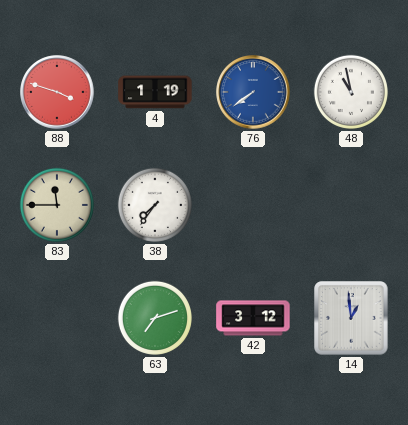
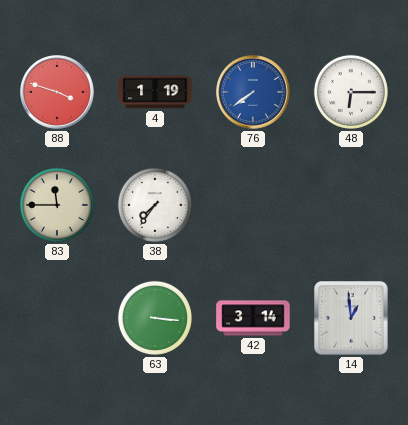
48: 10:58 -> 6:15
63: 7:12 -> 3:16
42: 3:12 -> 3:14
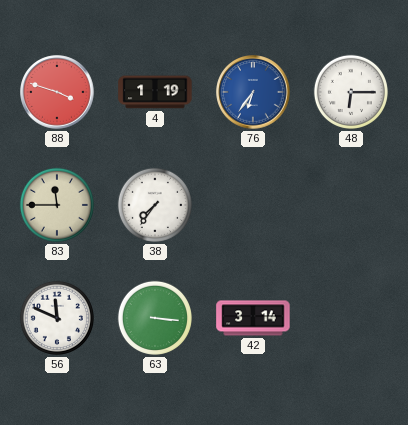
76: 7:39 -> 6:36
56: none -> 11:49
14: 12:59 -> none
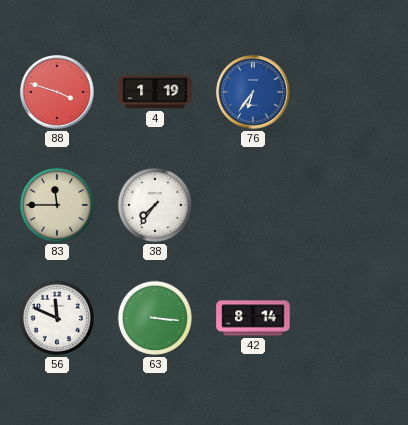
48: 6:15 -> none
42: 3:14 -> 8:14
